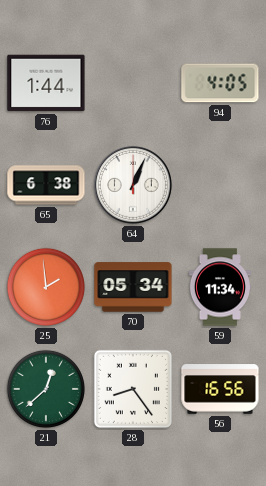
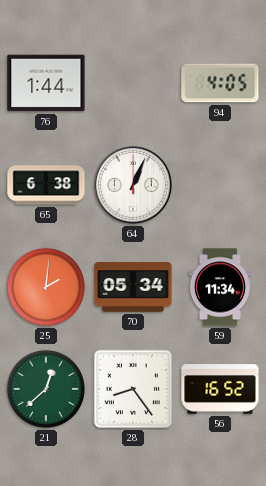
25: 1:59 -> 2:01
56: 16:56 -> 16:52
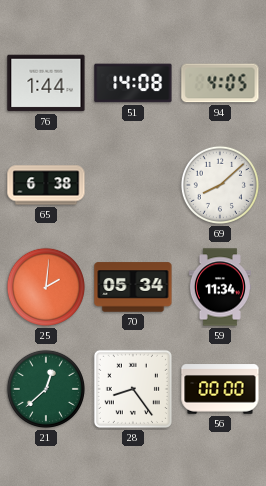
51: none -> 14:08
64: 1:04 -> none
69: none -> 8:08
56: 16:52 -> 00:00
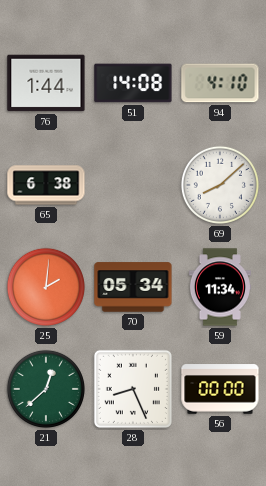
94: 4:05 -> 4:10
28: 8:24 -> 8:26
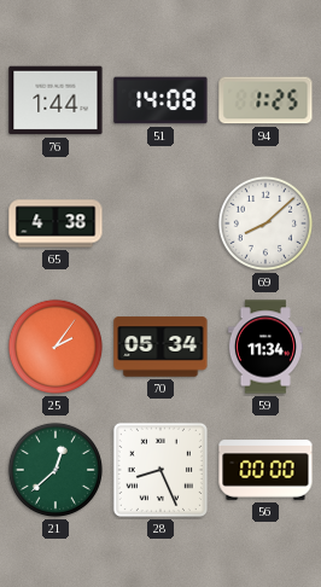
94: 4:10 -> 1:25
65: 6:38 -> 4:38
25: 2:01 -> 2:06
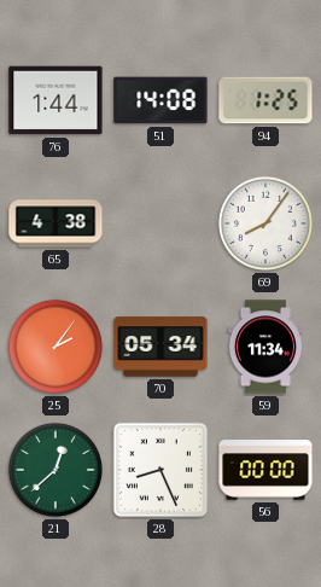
69: 8:08 -> 8:06
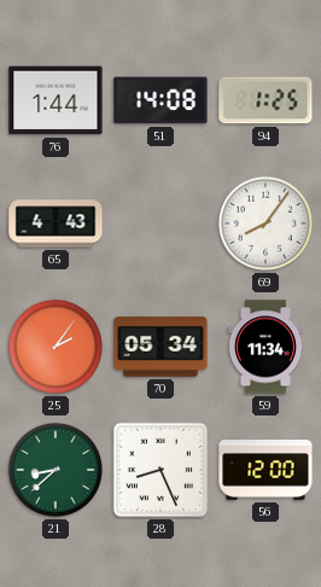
65: 4:38 -> 4:43
21: 12:38 -> 8:38
56: 00:00 -> 12:00
